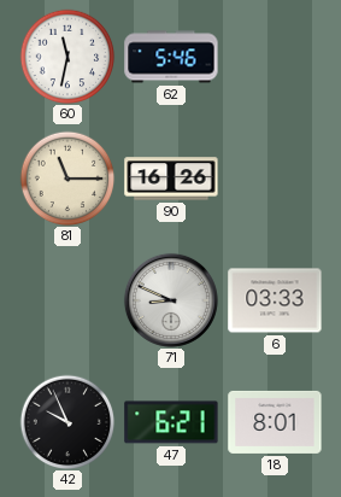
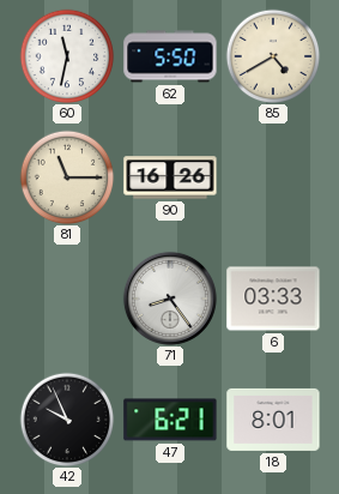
62: 5:46 -> 5:50
85: none -> 4:40
71: 8:49 -> 8:24
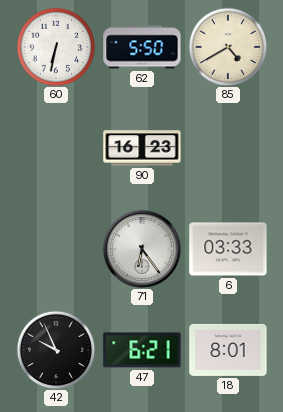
60: 11:32 -> 6:32
81: 11:15 -> none
90: 16:26 -> 16:23
71: 8:24 -> 6:24
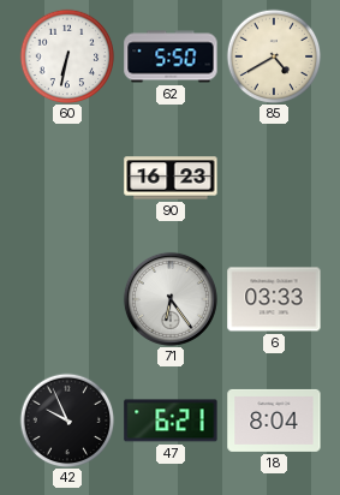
18: 8:01 -> 8:04
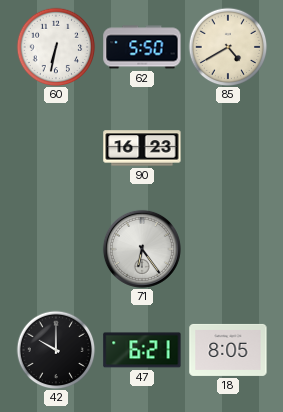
6: 03:33 -> none
42: 9:56 -> 10:00
18: 8:04 -> 8:05
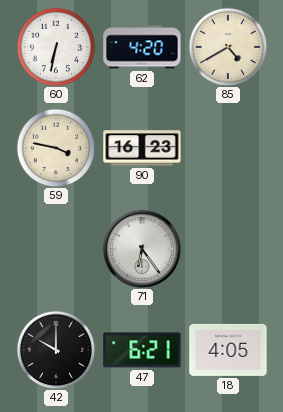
62: 5:50 -> 4:20
59: none -> 3:47
18: 8:05 -> 4:05
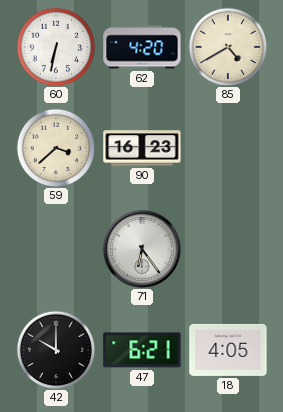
59: 3:47 -> 3:38
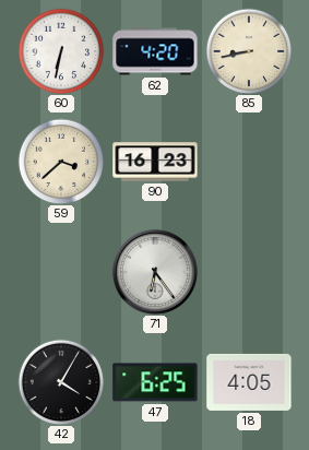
85: 4:40 -> 8:43
42: 10:00 -> 4:05
47: 6:21 -> 6:25
